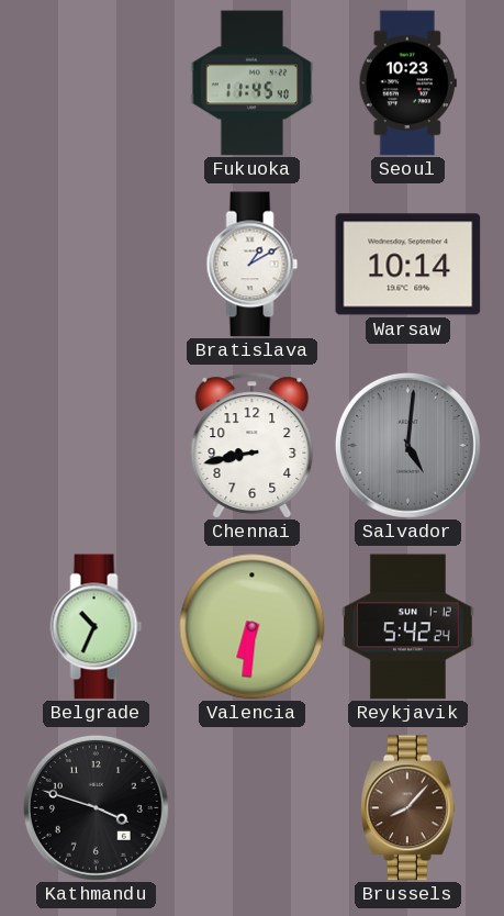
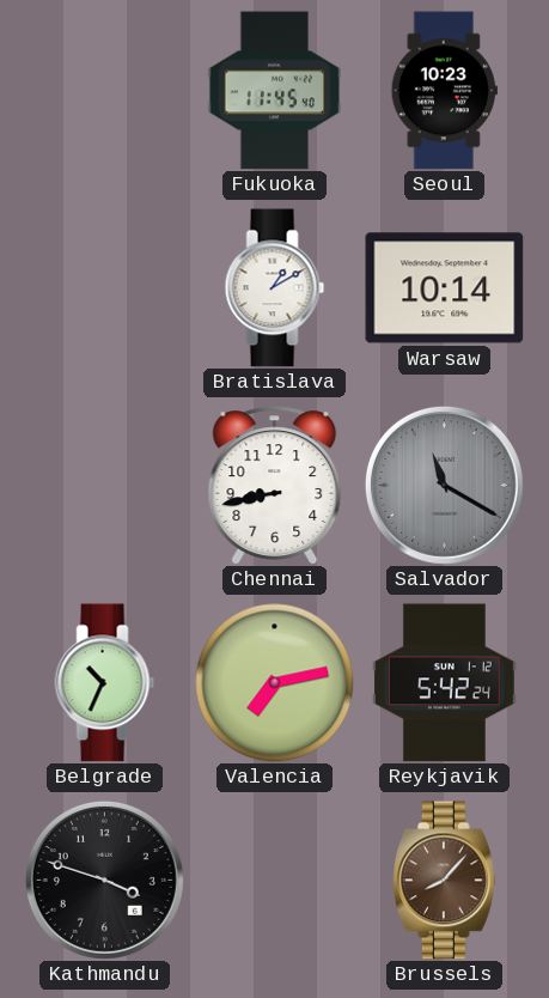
Salvador: 5:01 -> 11:20
Valencia: 6:31 -> 7:13
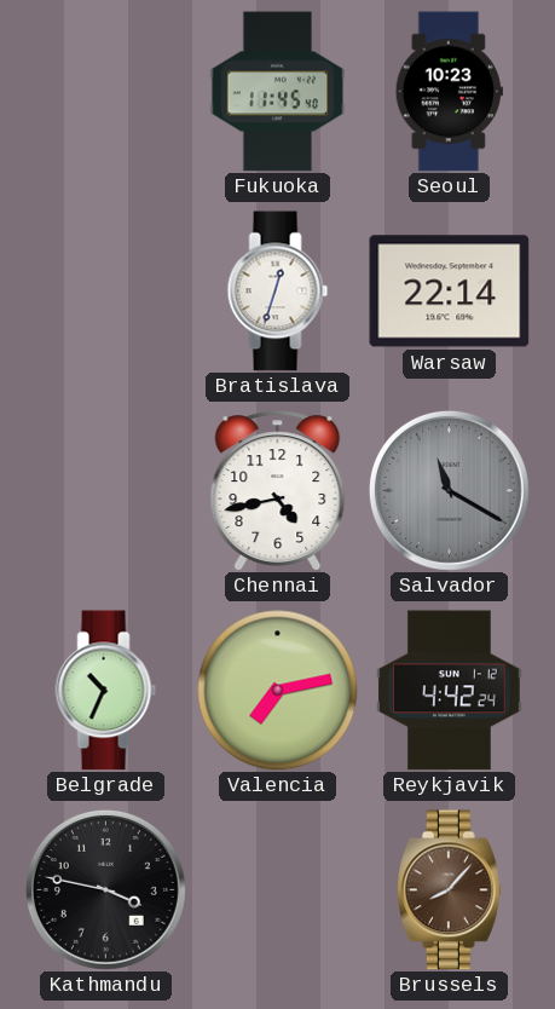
Bratislava: 1:10 -> 12:33
Warsaw: 10:14 -> 22:14
Chennai: 8:43 -> 4:43
Reykjavik: 5:42 -> 4:42
Kathmandu: 3:48 -> 3:47
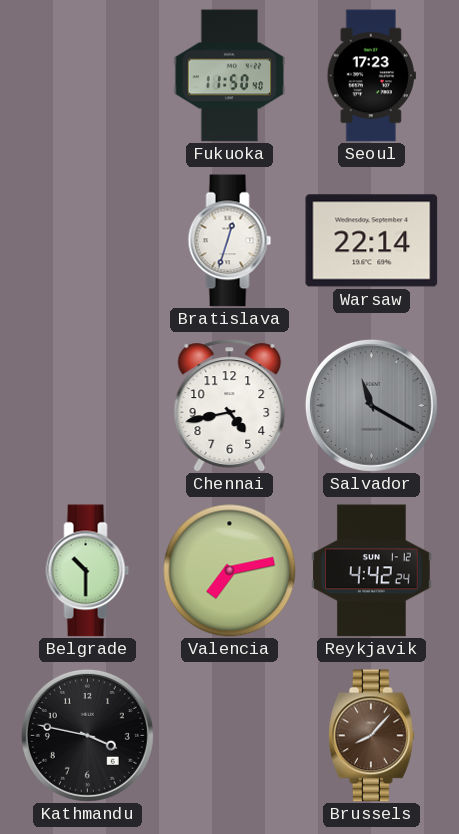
Fukuoka: 11:45 -> 11:50
Seoul: 10:23 -> 17:23
Belgrade: 10:34 -> 10:30
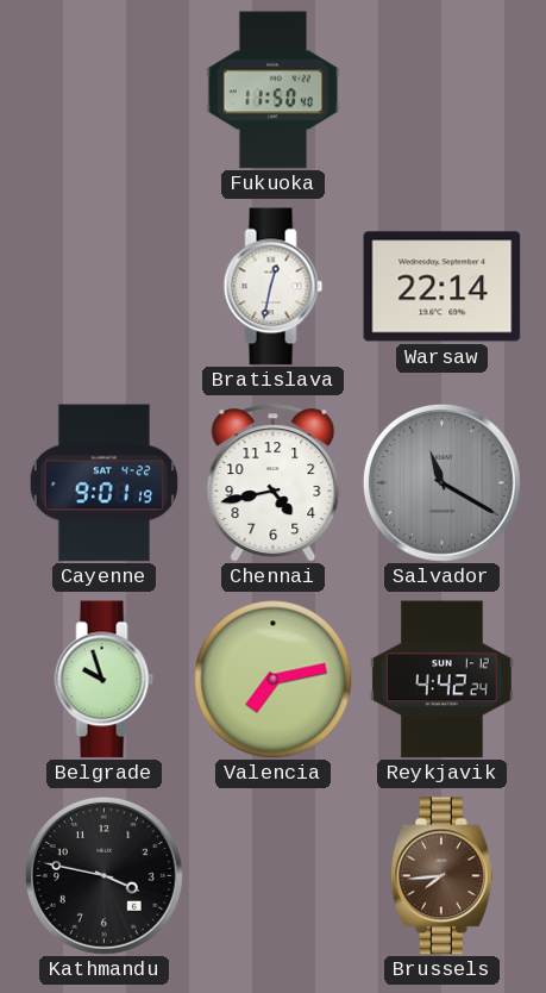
Seoul: 17:23 -> none
Bratislava: 12:33 -> 12:32
Cayenne: none -> 9:01
Belgrade: 10:30 -> 9:57
Brussels: 8:07 -> 7:44
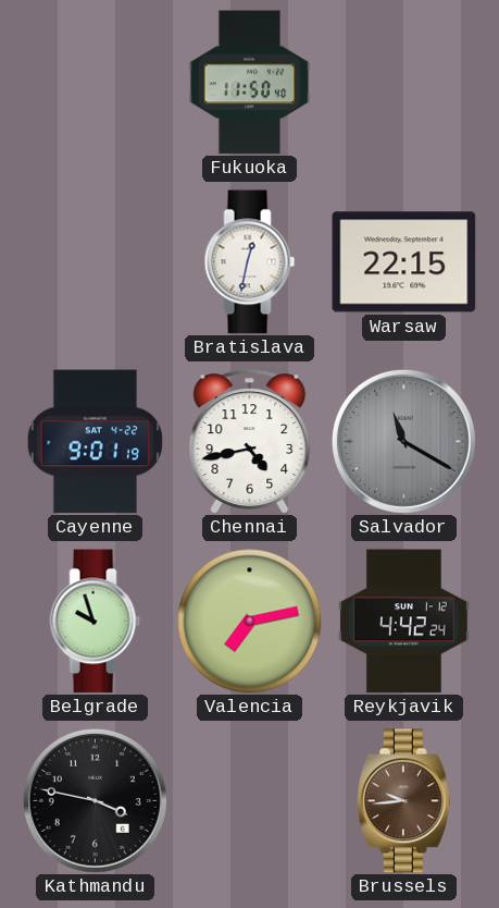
Warsaw: 22:14 -> 22:15
Brussels: 7:44 -> 9:44
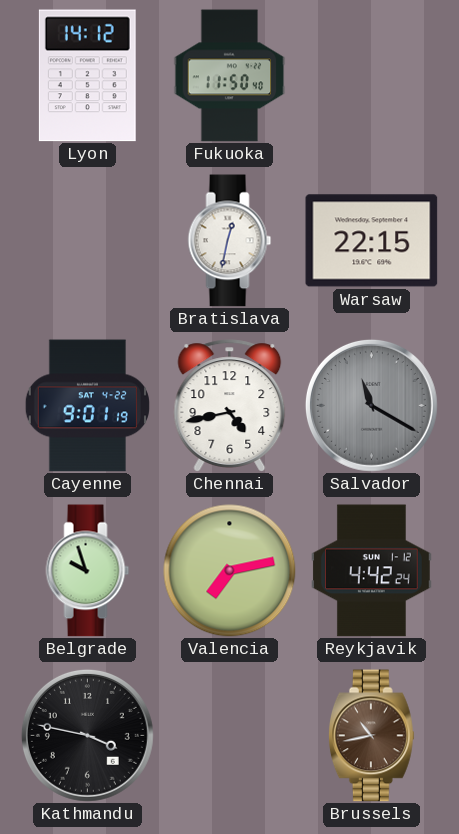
Lyon: none -> 14:12
Brussels: 9:44 -> 10:43
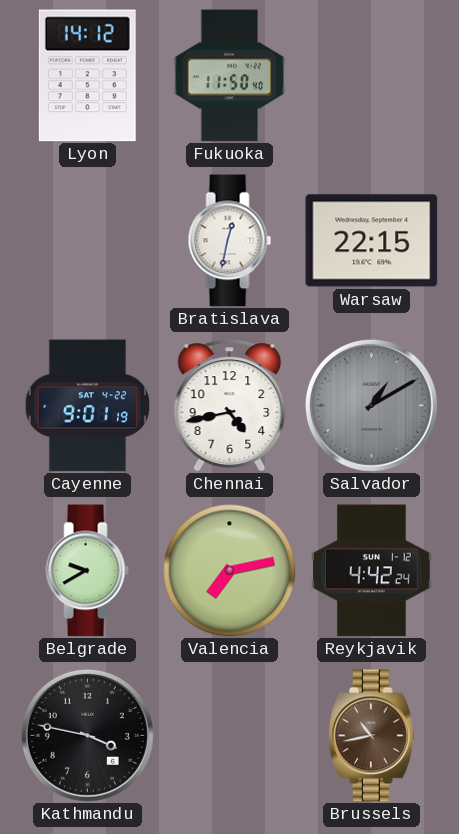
Salvador: 11:20 -> 1:10
Belgrade: 9:57 -> 9:40
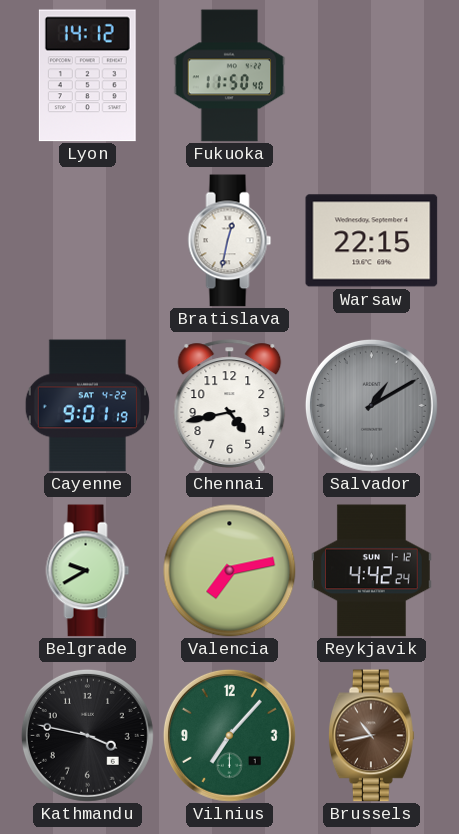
Vilnius: none -> 7:07
